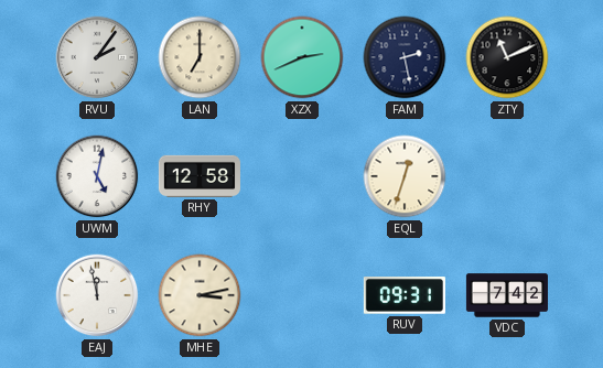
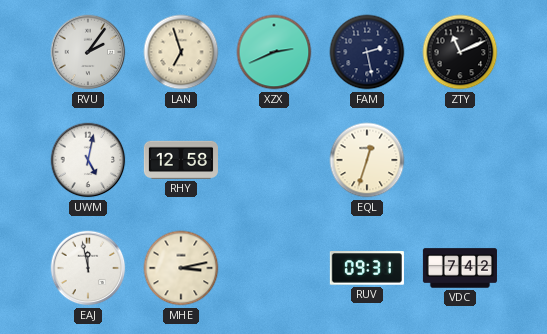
LAN: 7:00 -> 6:57
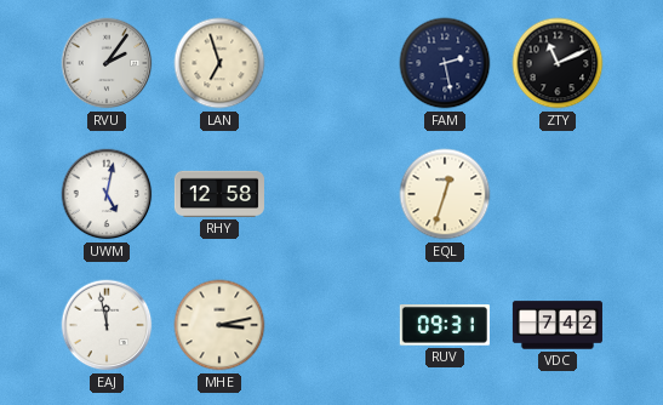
XZX: 2:41 -> none
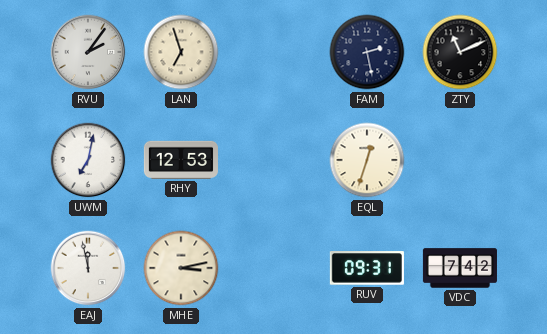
UWM: 5:02 -> 7:02
RHY: 12:58 -> 12:53
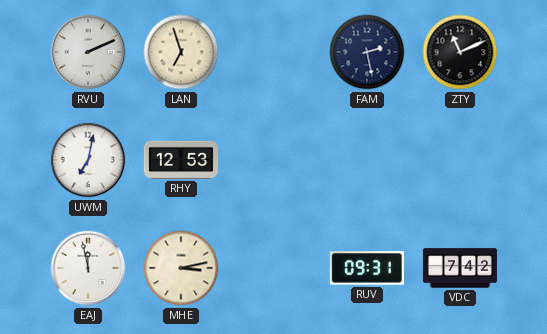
RVU: 2:06 -> 2:11
EQL: 12:33 -> none
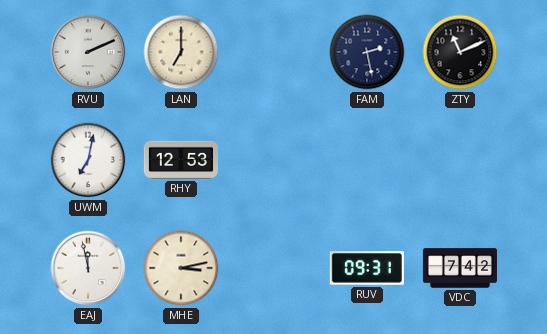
LAN: 6:57 -> 7:00
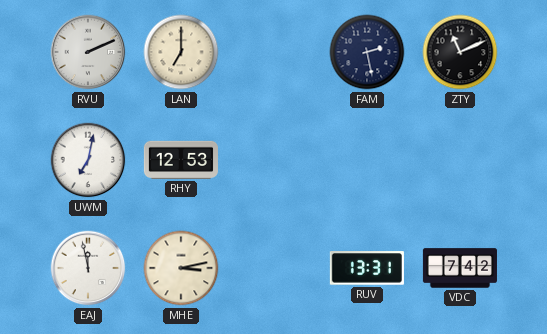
RUV: 09:31 -> 13:31
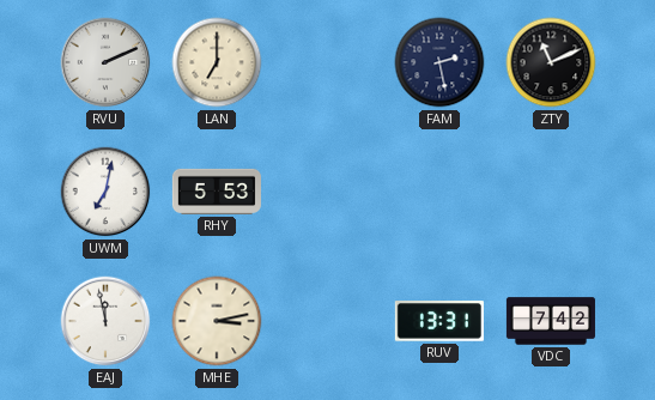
RHY: 12:53 -> 5:53
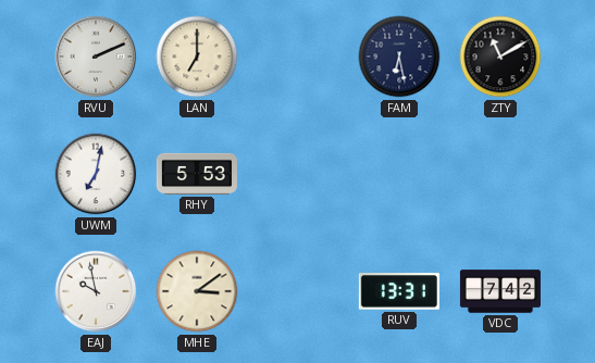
FAM: 2:28 -> 6:28
ZTY: 11:11 -> 11:10
EAJ: 11:58 -> 9:58
MHE: 3:13 -> 3:09
